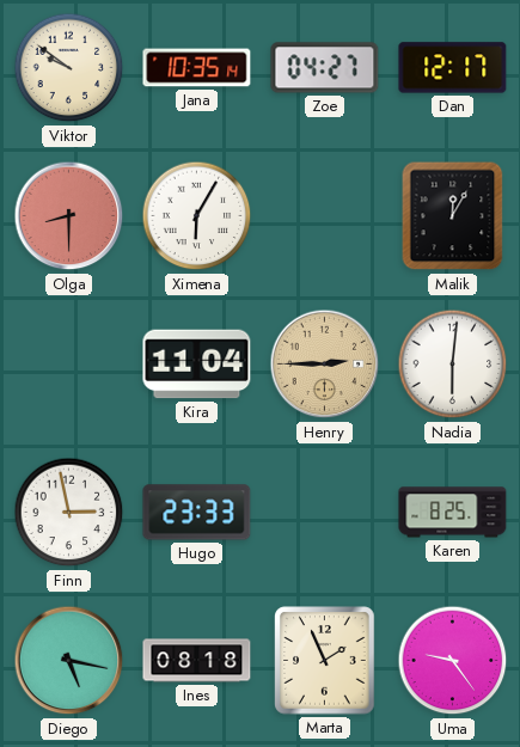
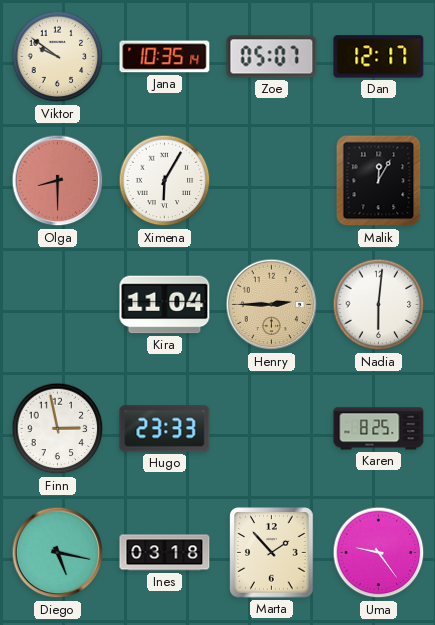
Zoe: 04:27 -> 05:07
Ines: 08:18 -> 03:18
Marta: 1:56 -> 1:53
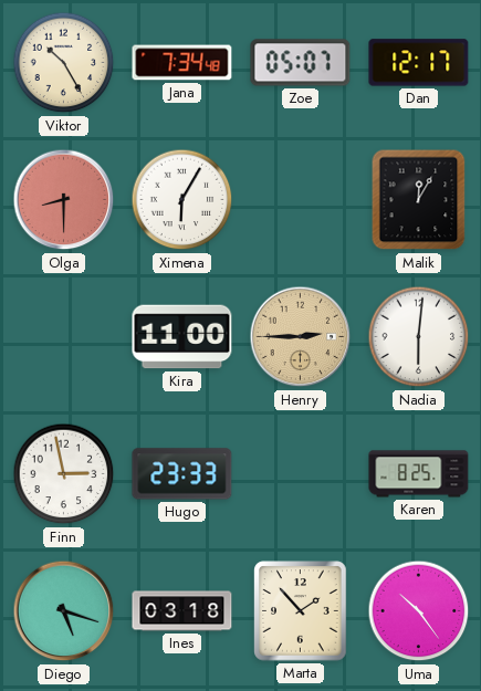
Viktor: 9:51 -> 10:25
Jana: 10:35 -> 7:34
Kira: 11:04 -> 11:00
Diego: 5:17 -> 5:18
Uma: 9:24 -> 10:24
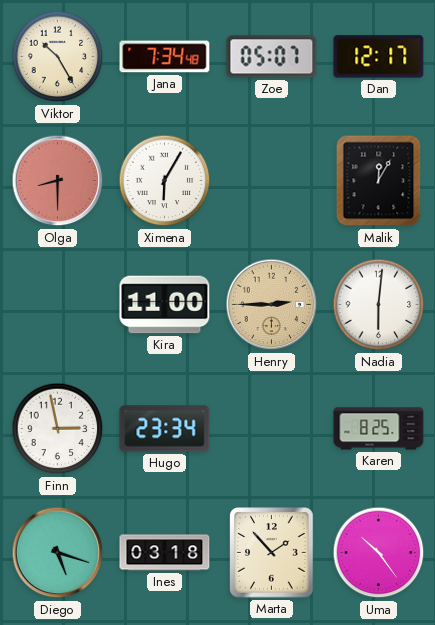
Hugo: 23:33 -> 23:34
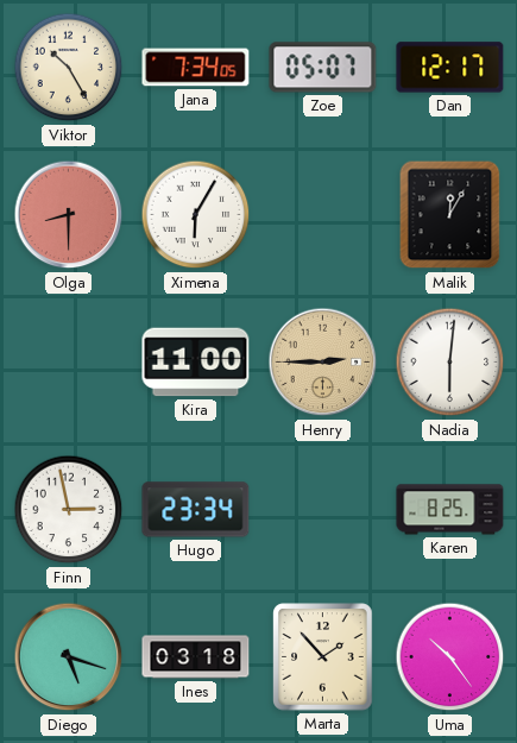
Jana: 7:34:48 -> 7:34:05
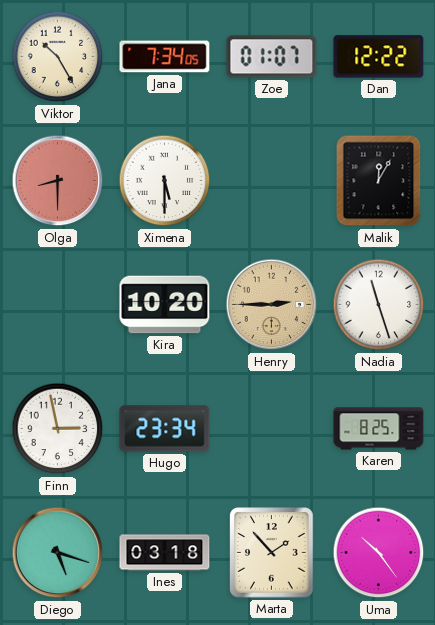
Zoe: 05:07 -> 01:07
Dan: 12:17 -> 12:22
Ximena: 6:05 -> 5:30
Kira: 11:00 -> 10:20
Nadia: 6:01 -> 11:27
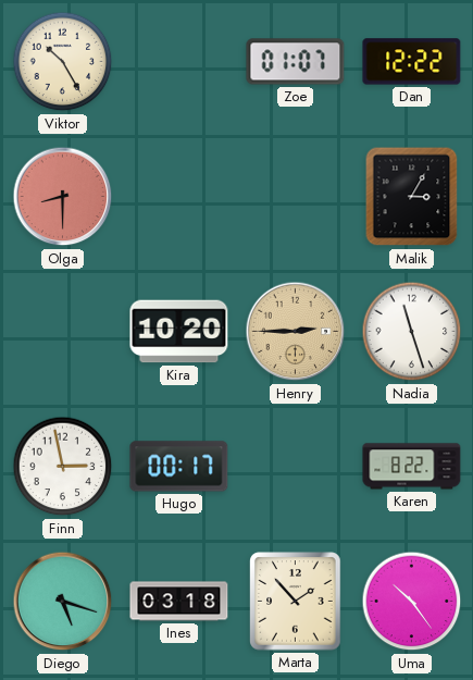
Jana: 7:34 -> none
Ximena: 5:30 -> none
Malik: 12:05 -> 3:05
Hugo: 23:34 -> 00:17
Karen: 8:25 -> 8:22
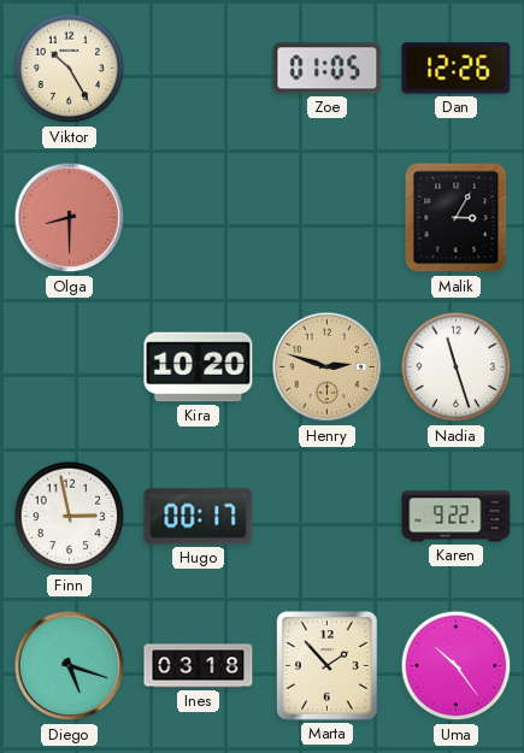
Zoe: 01:07 -> 01:05
Dan: 12:22 -> 12:26
Henry: 2:45 -> 2:48
Karen: 8:22 -> 9:22
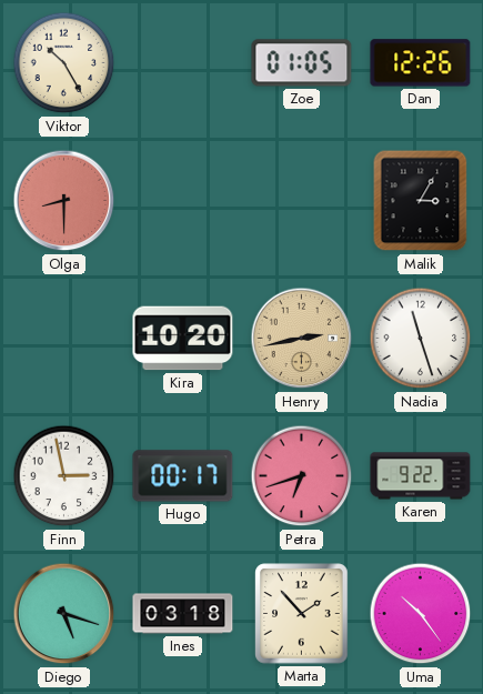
Henry: 2:48 -> 2:43
Petra: none -> 6:42
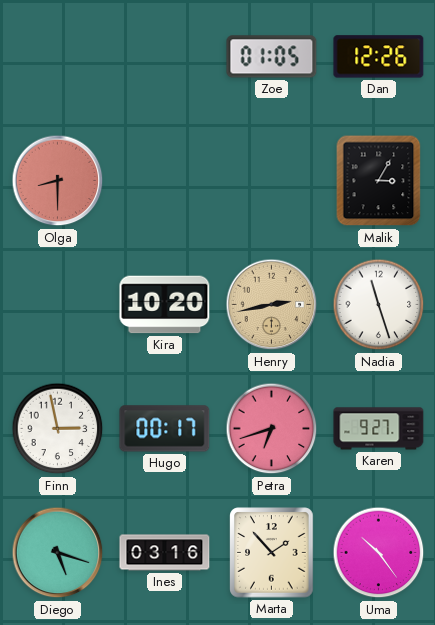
Viktor: 10:25 -> none
Karen: 9:22 -> 9:27
Ines: 03:18 -> 03:16
